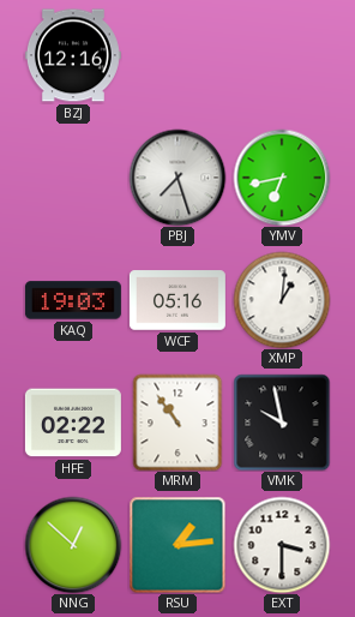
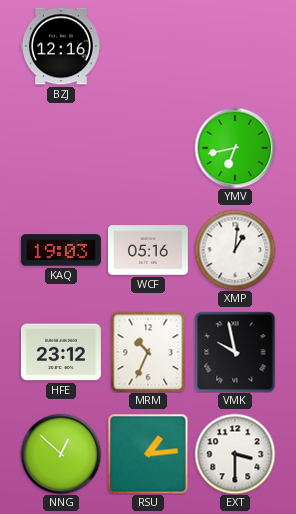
PBJ: 7:27 -> none
HFE: 02:22 -> 23:12
MRM: 10:54 -> 10:34
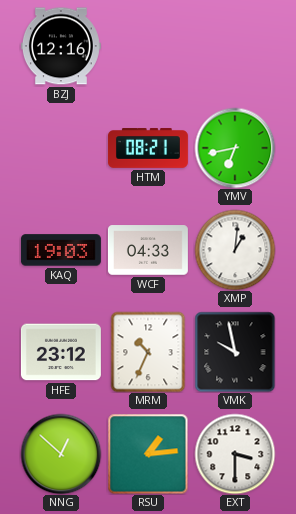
HTM: none -> 08:21
WCF: 05:16 -> 04:33
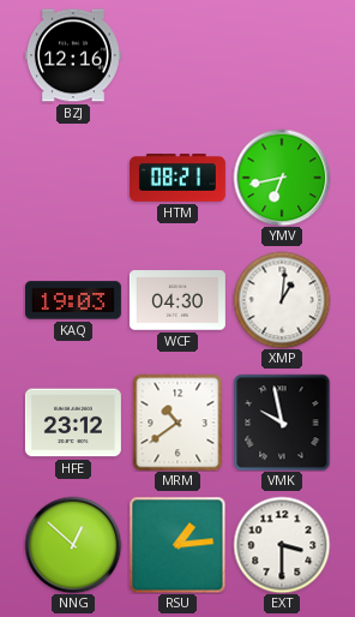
WCF: 04:33 -> 04:30
MRM: 10:34 -> 10:39
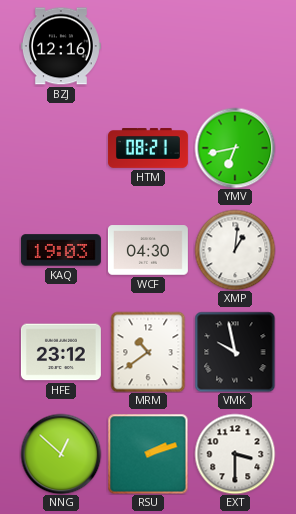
RSU: 1:14 -> 2:12
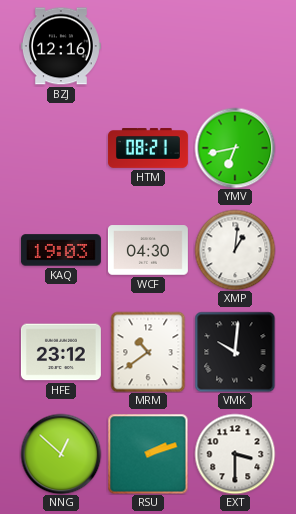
VMK: 9:58 -> 10:01
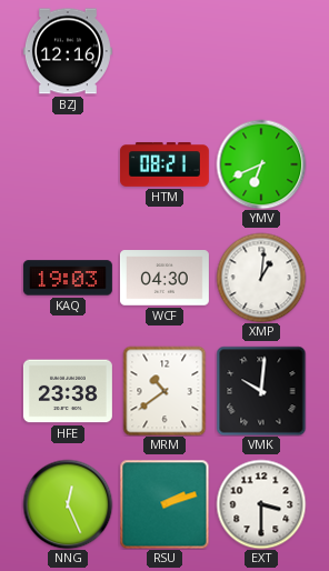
YMV: 6:43 -> 6:41
HFE: 23:12 -> 23:38
NNG: 12:52 -> 12:26
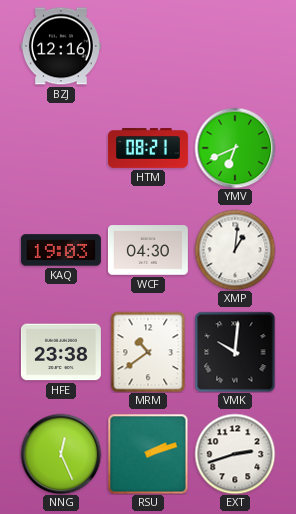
EXT: 3:30 -> 2:42
